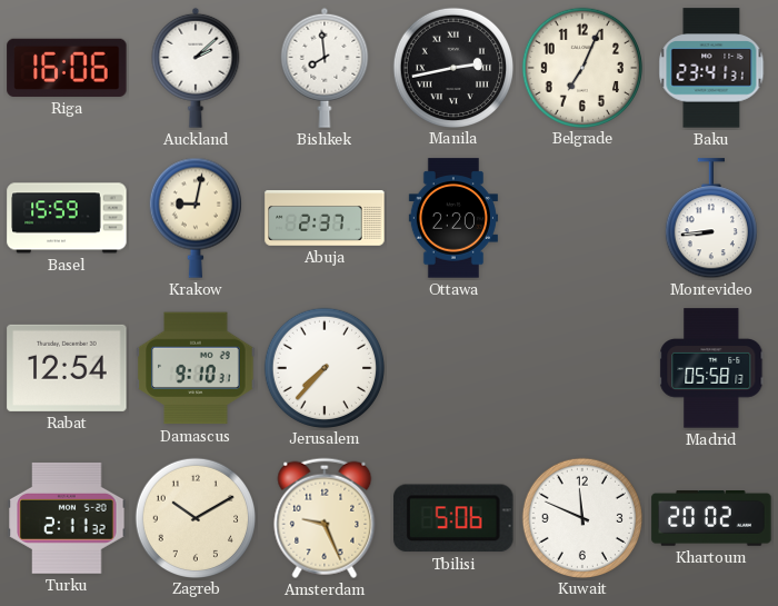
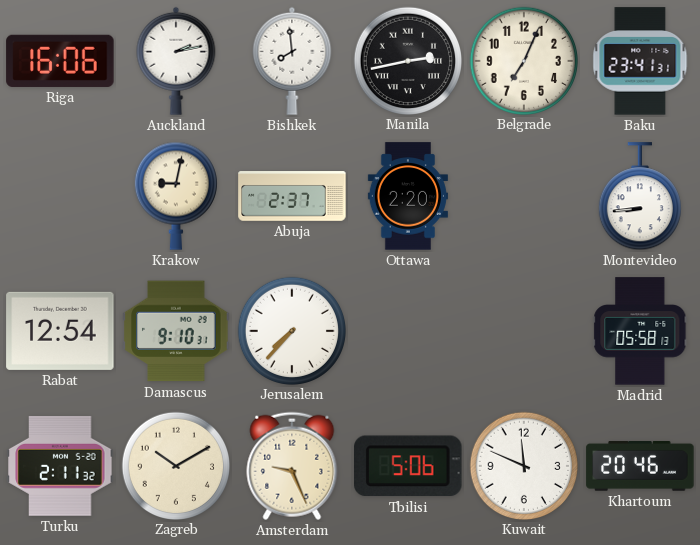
Auckland: 2:08 -> 2:13
Basel: 15:59 -> none
Khartoum: 20:02 -> 20:46
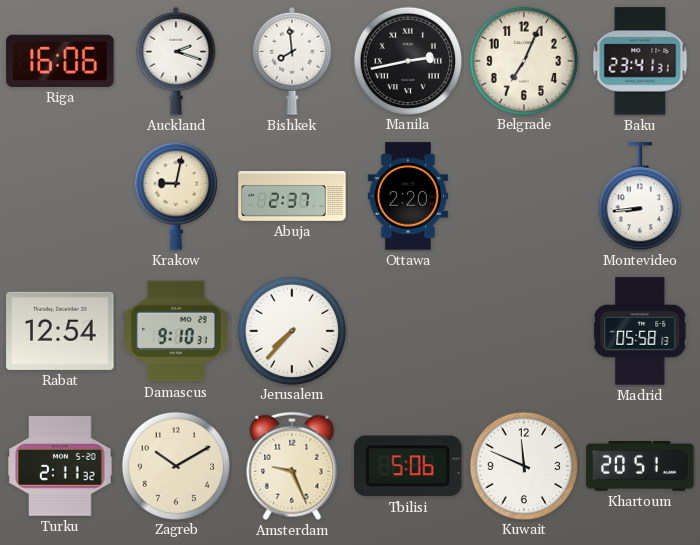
Auckland: 2:13 -> 2:18
Khartoum: 20:46 -> 20:51
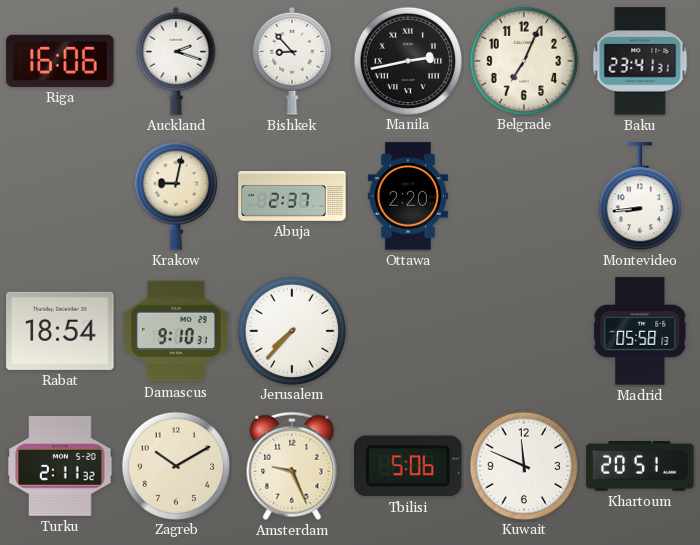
Bishkek: 7:59 -> 8:53
Rabat: 12:54 -> 18:54
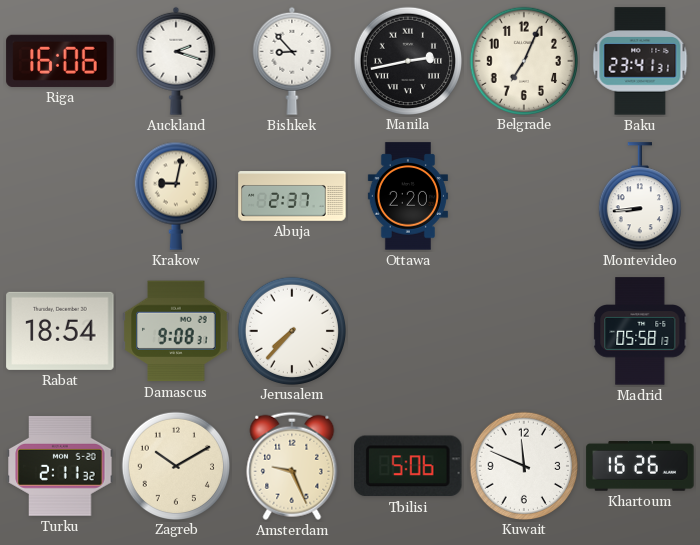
Damascus: 9:10 -> 9:08
Khartoum: 20:51 -> 16:26
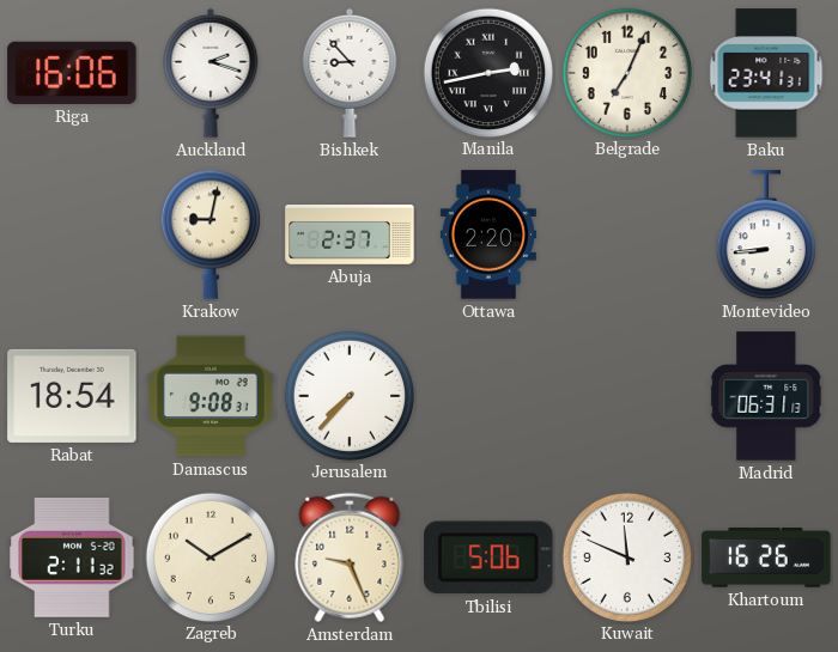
Madrid: 05:58 -> 06:31
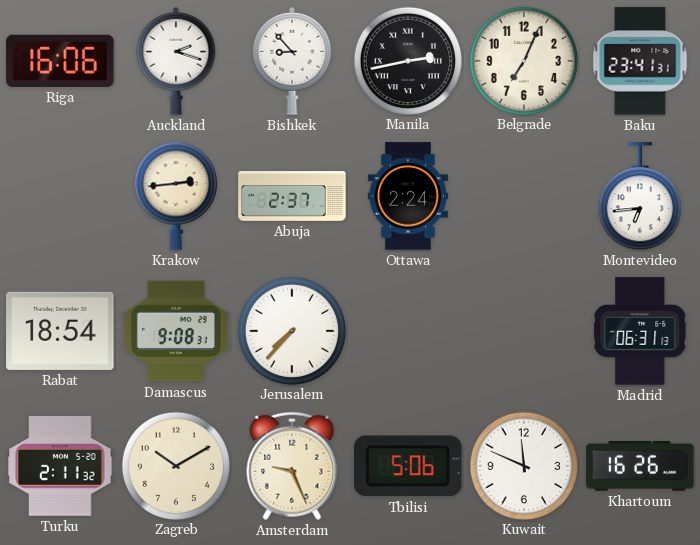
Krakow: 9:02 -> 2:44
Ottawa: 2:20 -> 2:24
Montevideo: 8:44 -> 6:44
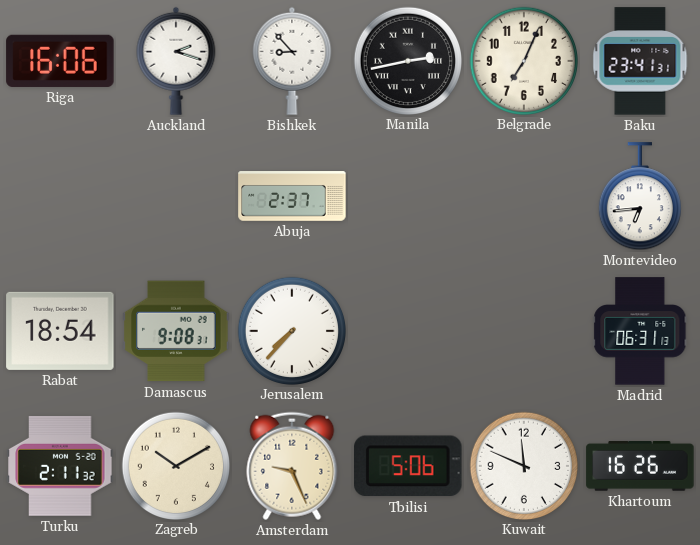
Krakow: 2:44 -> none
Ottawa: 2:24 -> none
